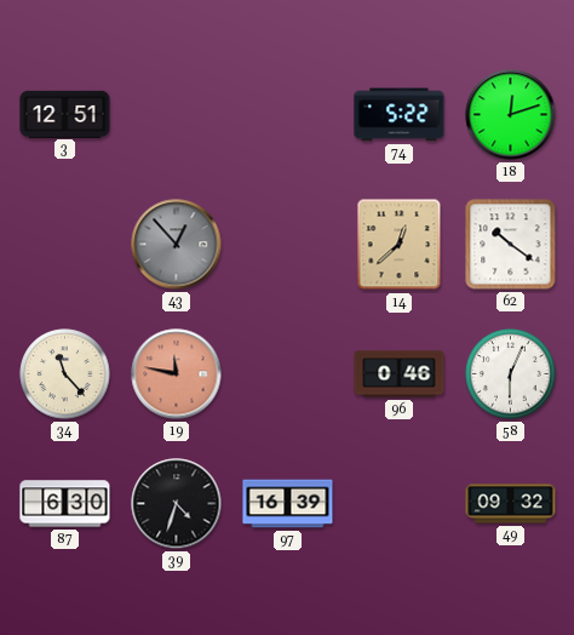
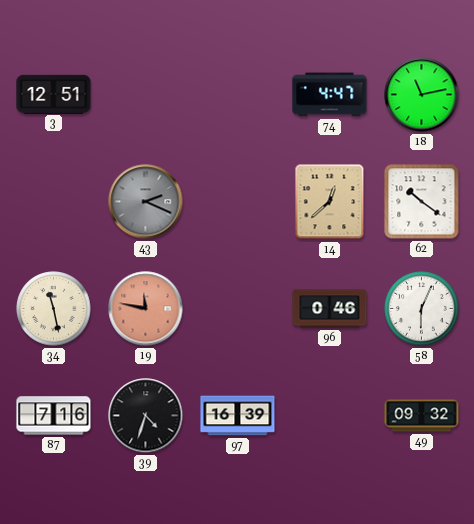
74: 5:22 -> 4:47
18: 12:12 -> 11:13
43: 12:53 -> 2:19
34: 11:23 -> 11:28
87: 6:30 -> 7:16
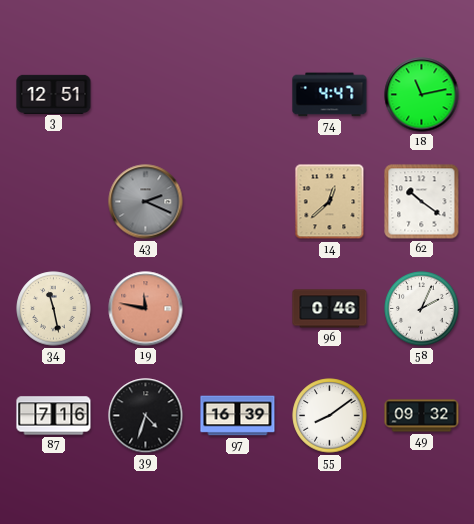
58: 6:04 -> 2:04
55: none -> 8:09
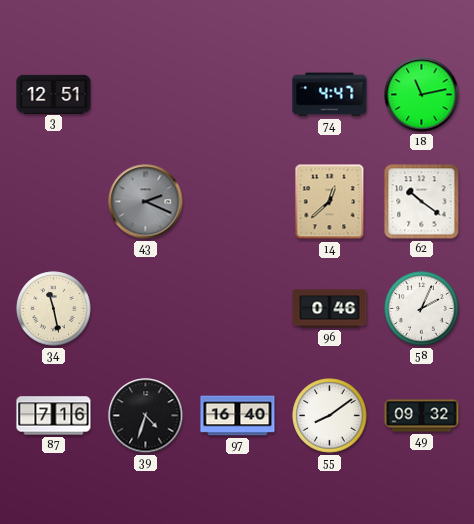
19: 11:47 -> none
97: 16:39 -> 16:40
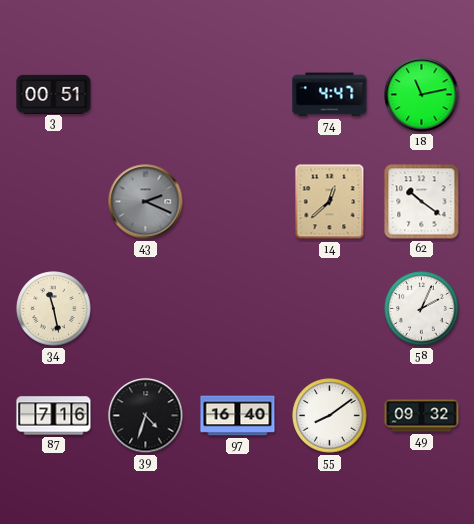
3: 12:51 -> 00:51
96: 0:46 -> none
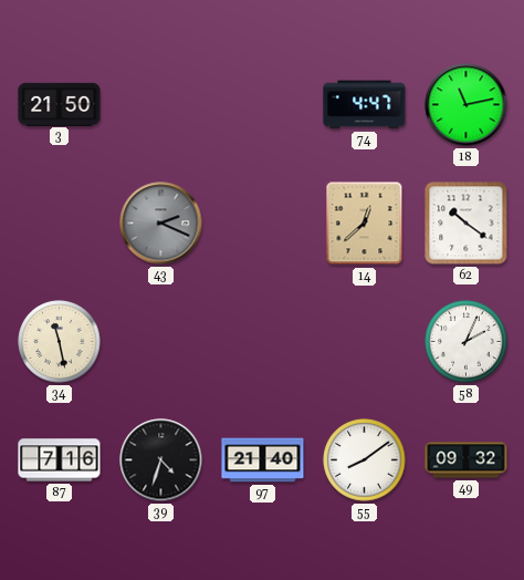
3: 00:51 -> 21:50
97: 16:40 -> 21:40
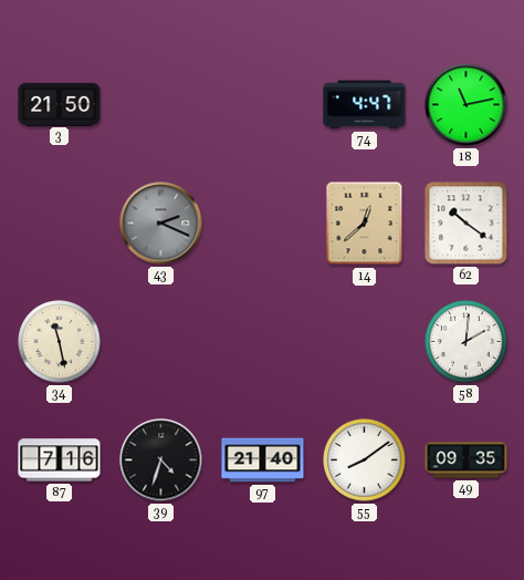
58: 2:04 -> 2:01
49: 09:32 -> 09:35
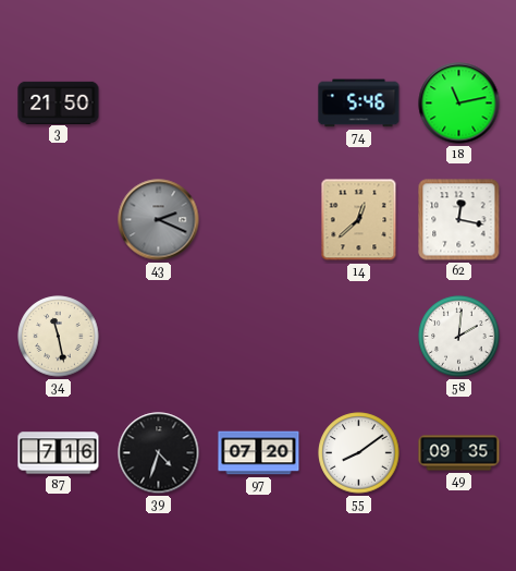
74: 4:47 -> 5:46
62: 10:21 -> 12:17
97: 21:40 -> 07:20
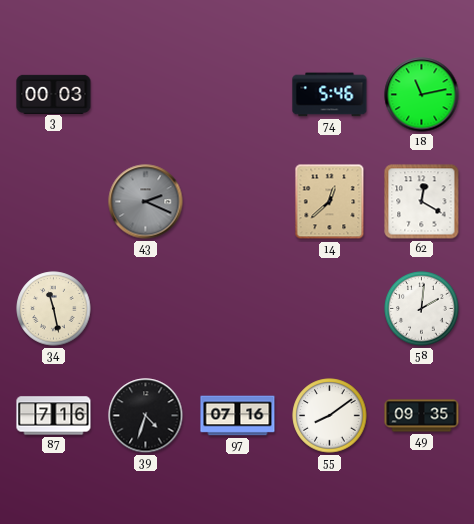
3: 21:50 -> 00:03
62: 12:17 -> 12:20
97: 07:20 -> 07:16
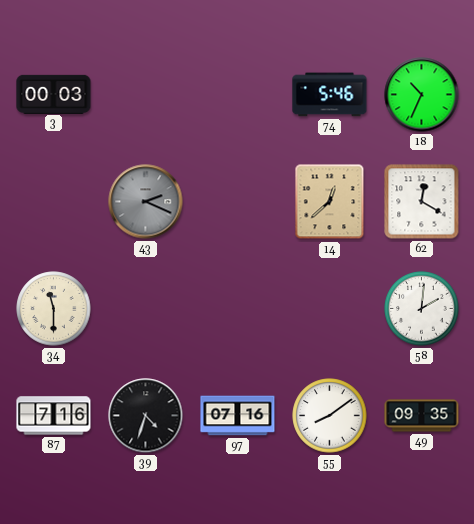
18: 11:13 -> 10:34
34: 11:28 -> 11:30
